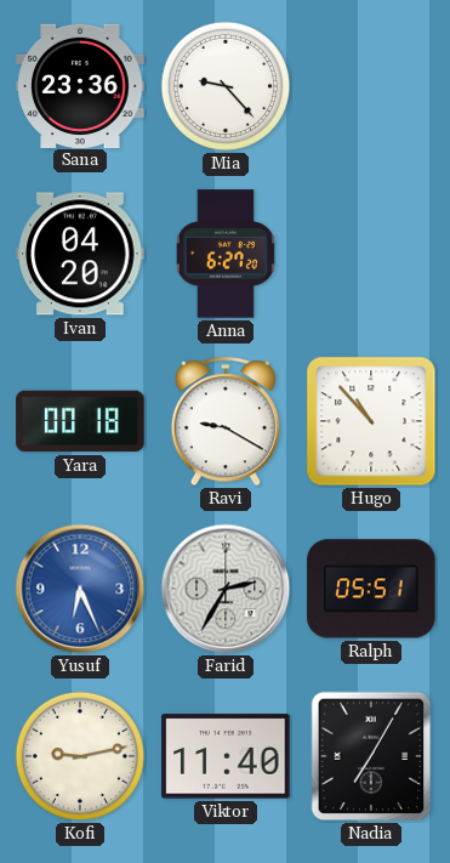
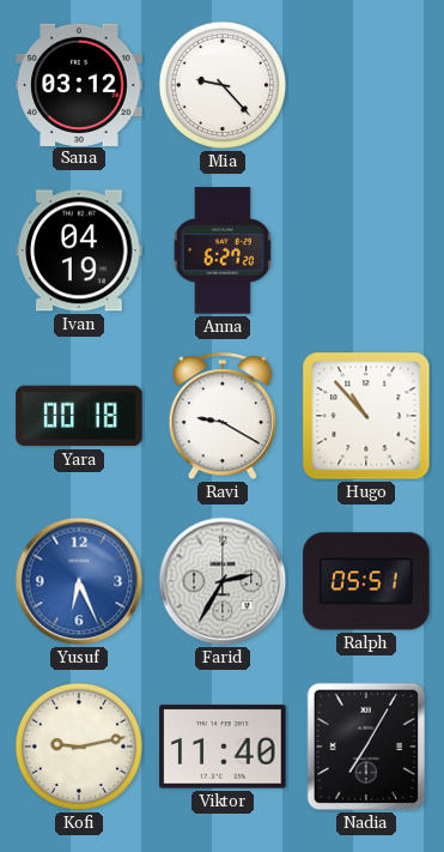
Sana: 23:36 -> 03:12
Ivan: 04:20 -> 04:19
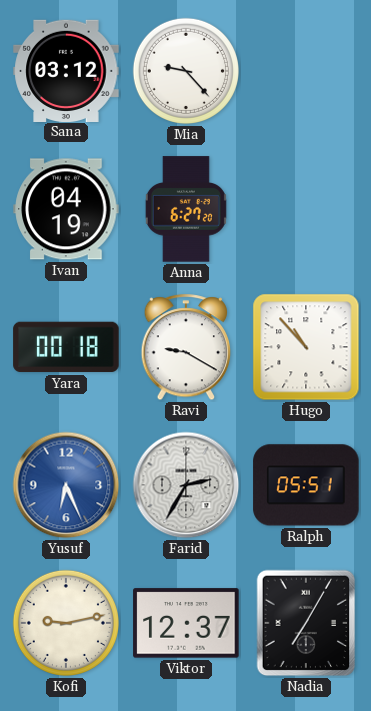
Viktor: 11:40 -> 12:37
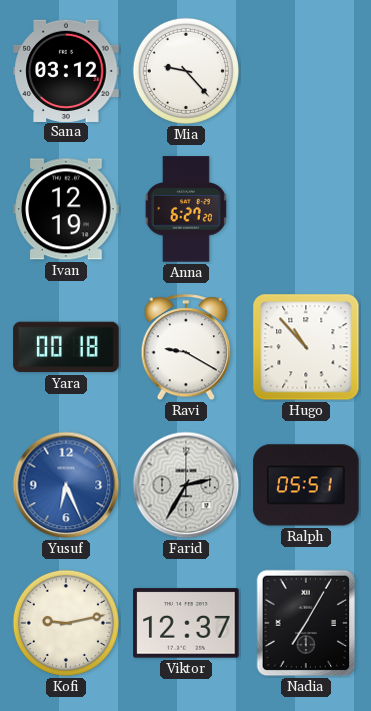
Ivan: 04:19 -> 12:19
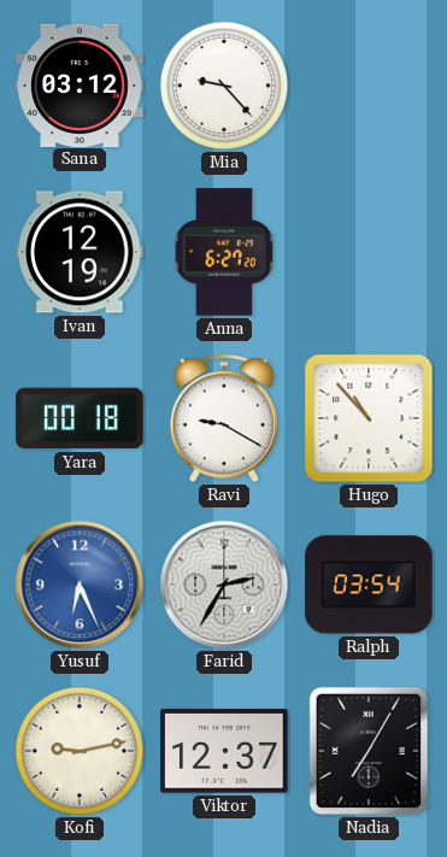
Ralph: 05:51 -> 03:54
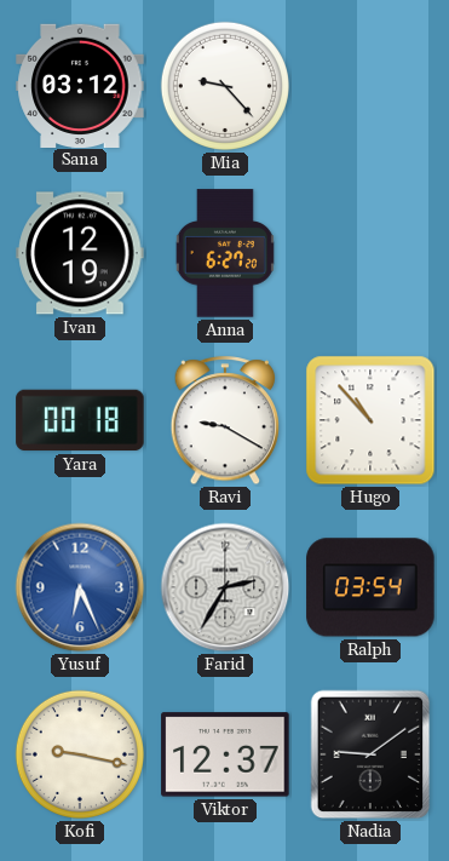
Kofi: 9:13 -> 9:17
Nadia: 7:05 -> 9:09
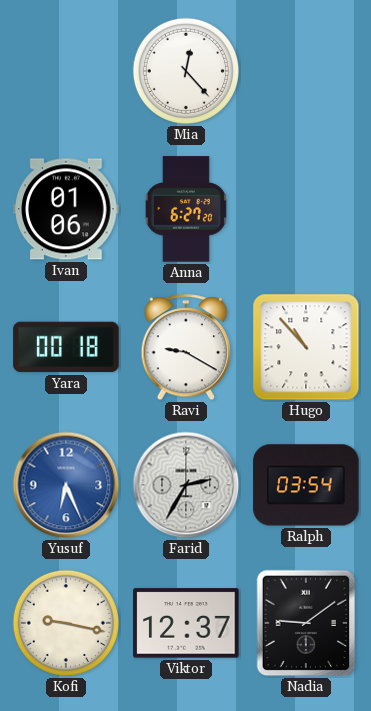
Sana: 03:12 -> none
Mia: 9:23 -> 12:23
Ivan: 12:19 -> 01:06
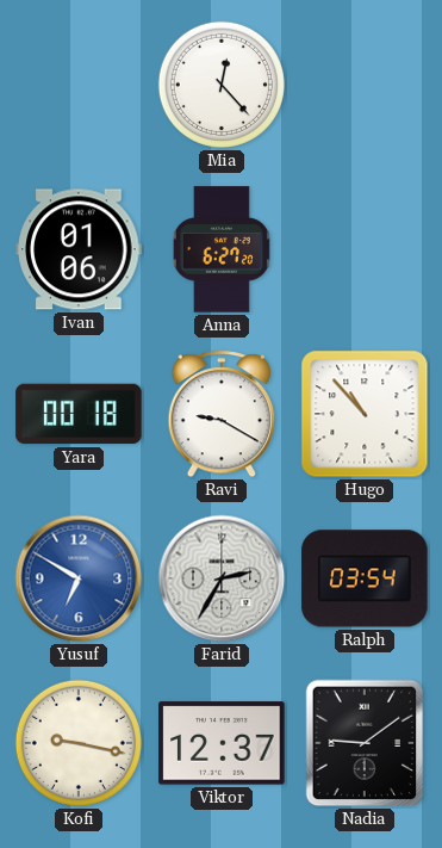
Yusuf: 6:26 -> 6:50
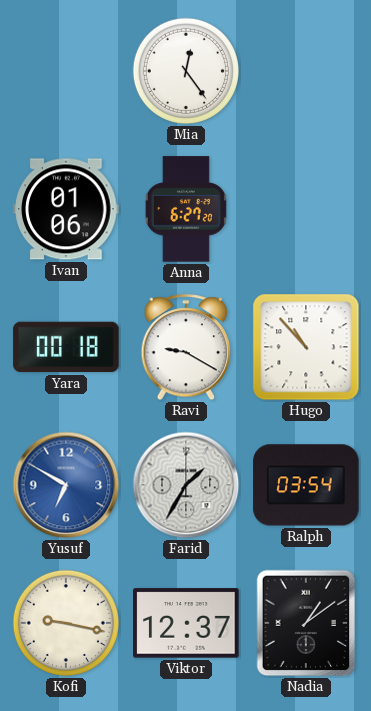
Mia: 12:23 -> 12:24
Farid: 2:35 -> 1:35
Nadia: 9:09 -> 1:09
